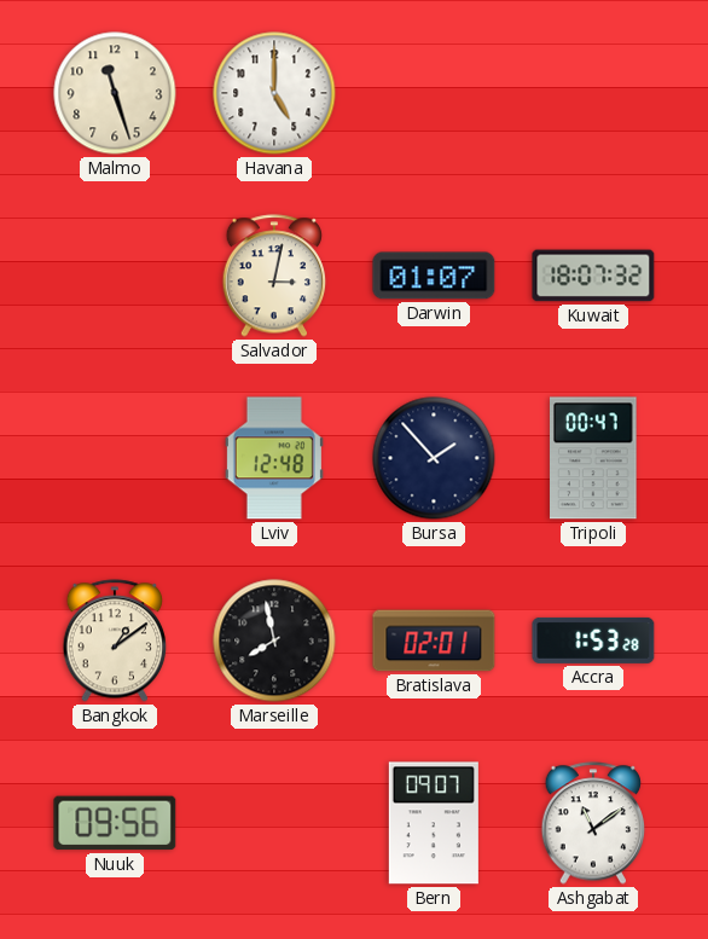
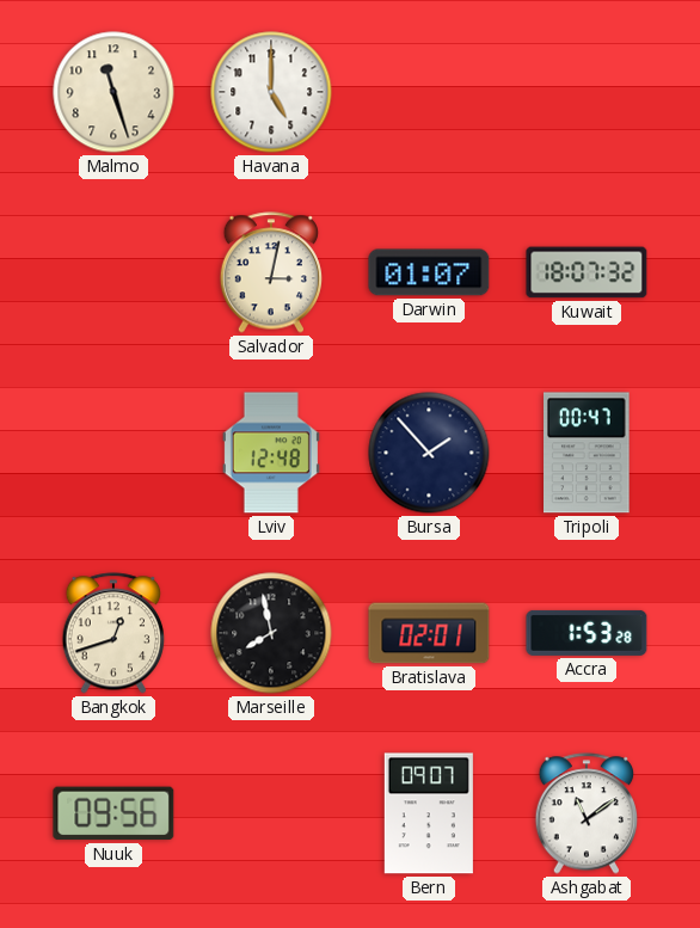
Bangkok: 1:09 -> 12:42
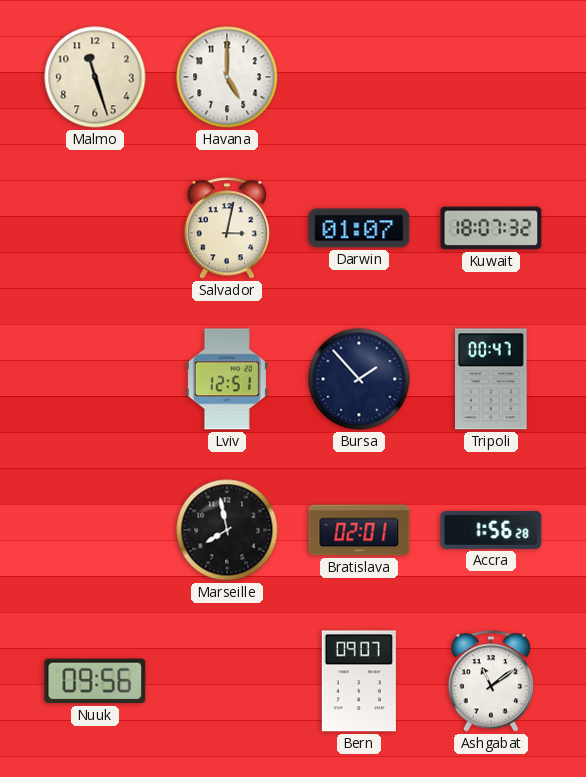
Lviv: 12:48 -> 12:51
Bangkok: 12:42 -> none
Accra: 1:53 -> 1:56
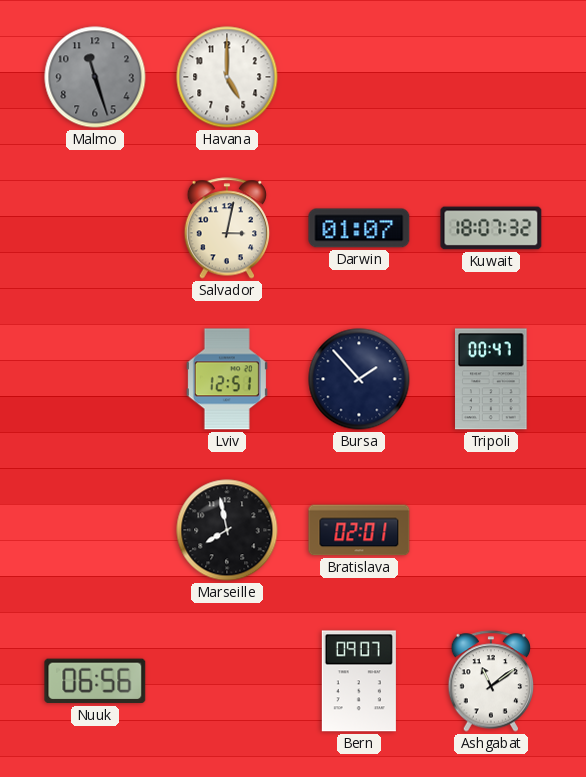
Malmo dial: cream -> grey
Accra: 1:56 -> none
Nuuk: 09:56 -> 06:56
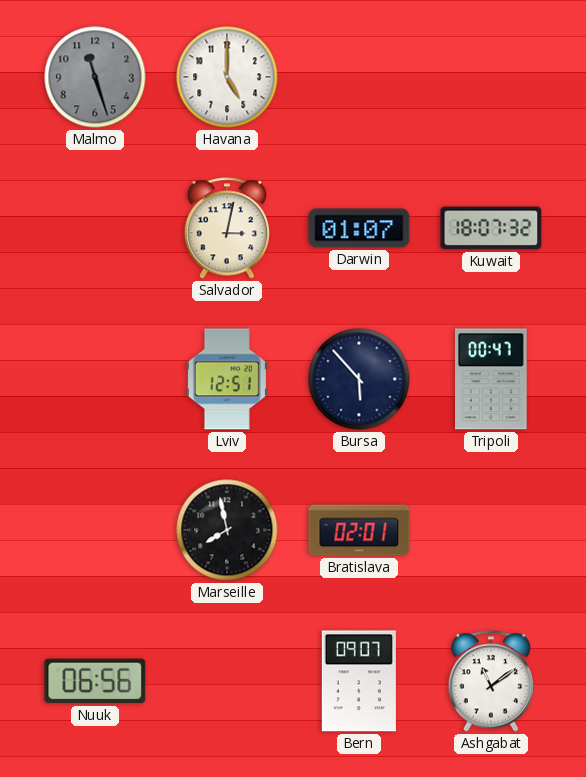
Bursa: 1:53 -> 5:53
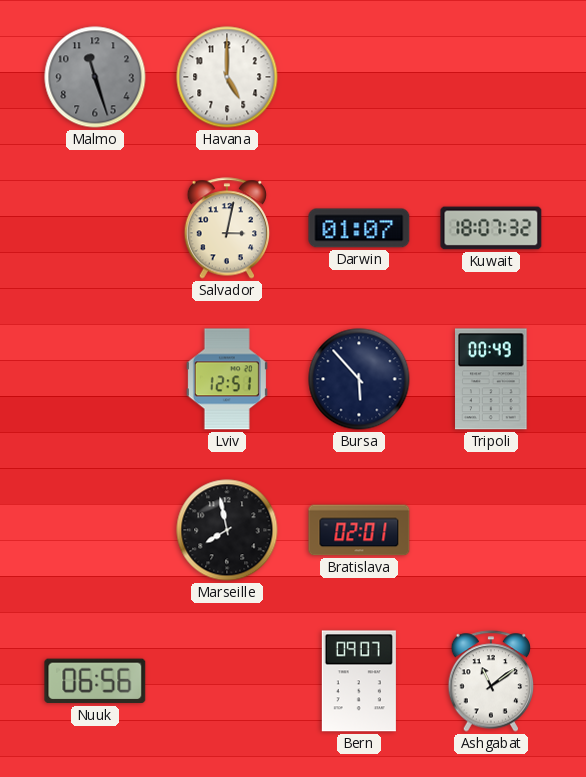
Tripoli: 00:47 -> 00:49
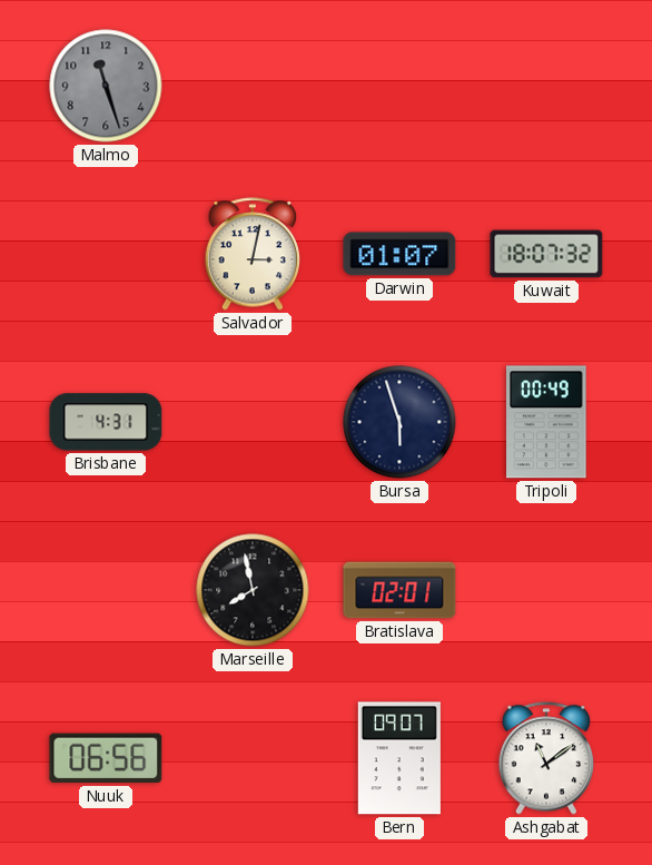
Havana: 5:00 -> none
Brisbane: none -> 4:31
Lviv: 12:51 -> none
Bursa: 5:53 -> 5:57
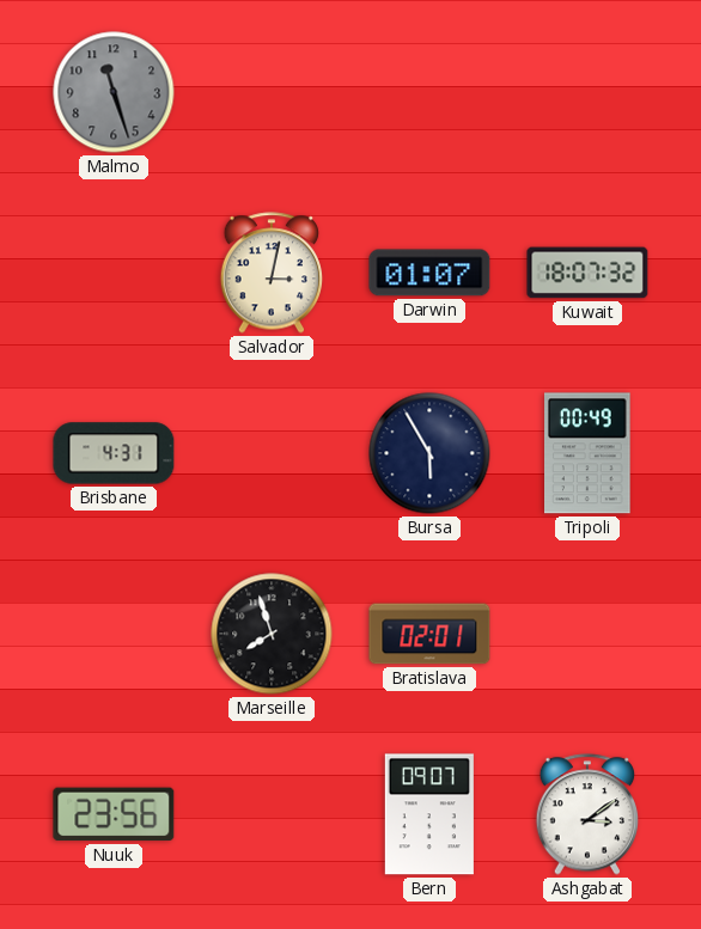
Bursa: 5:57 -> 5:55
Marseille: 7:58 -> 7:57
Nuuk: 06:56 -> 23:56
Ashgabat: 11:09 -> 3:09
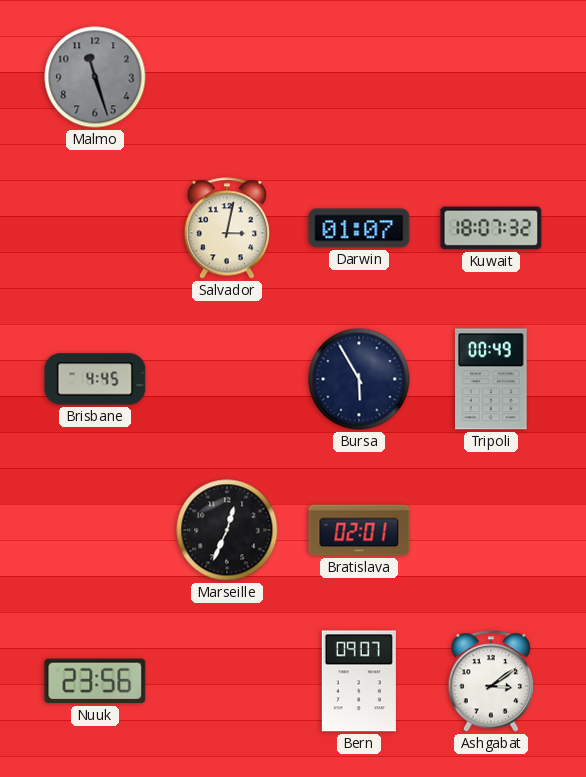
Brisbane: 4:31 -> 4:45
Marseille: 7:57 -> 12:34
